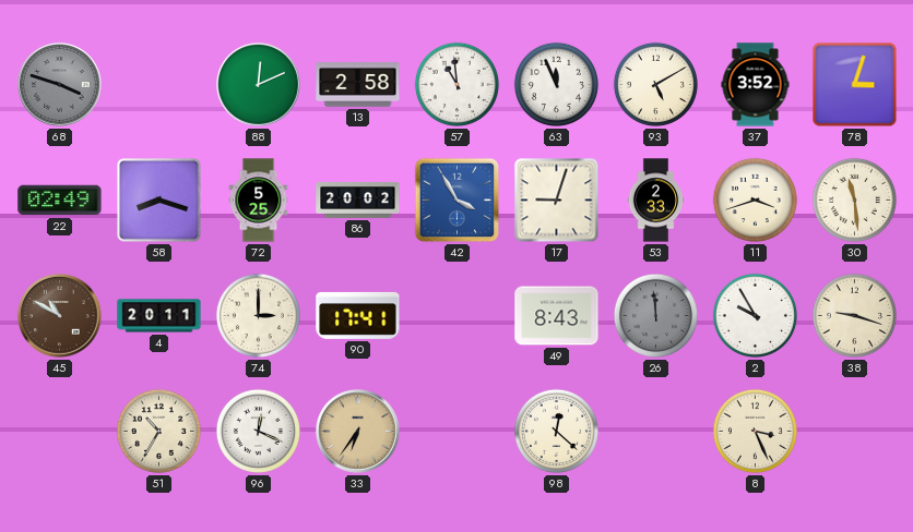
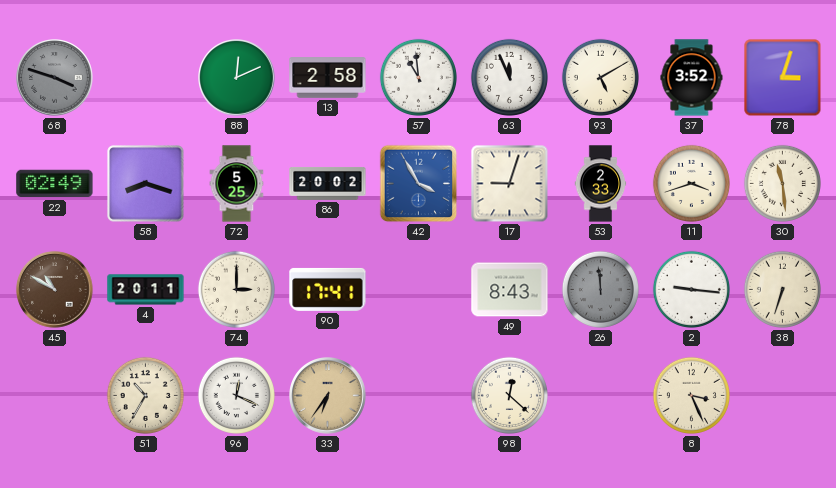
2: 9:55 -> 9:16
38: 9:18 -> 6:33
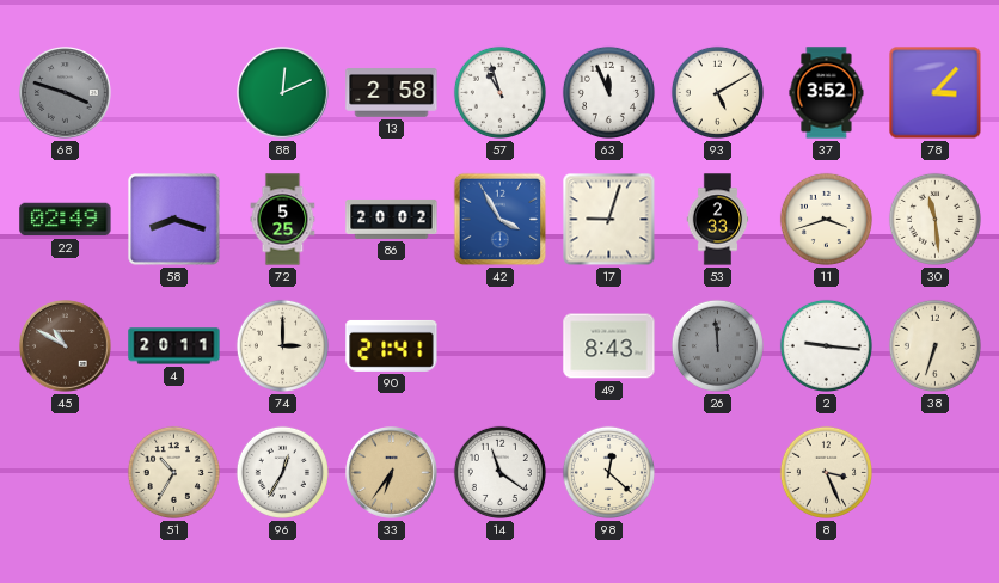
57: 10:59 -> 10:57
78: 3:03 -> 3:07
90: 17:41 -> 21:41
96: 12:19 -> 12:35
14: none -> 11:21
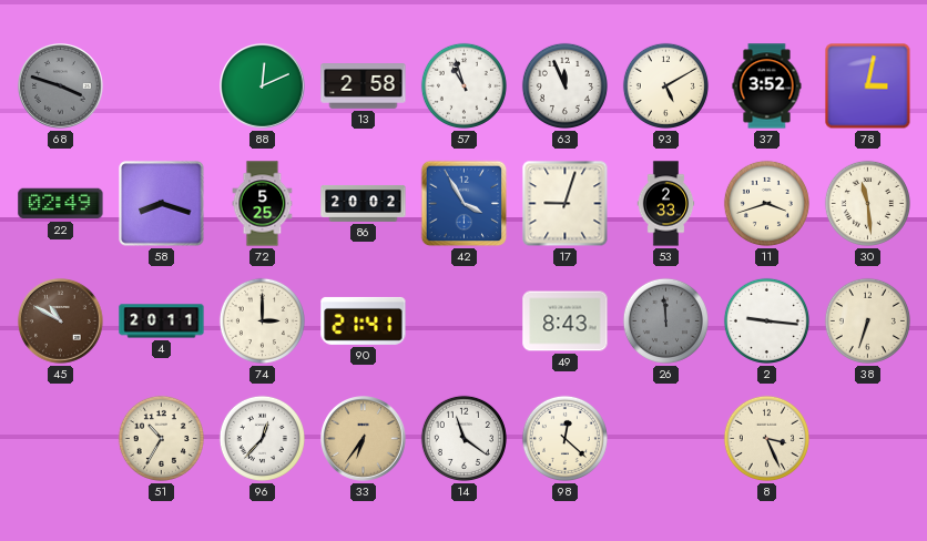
78: 3:07 -> 3:02
96: 12:35 -> 12:37
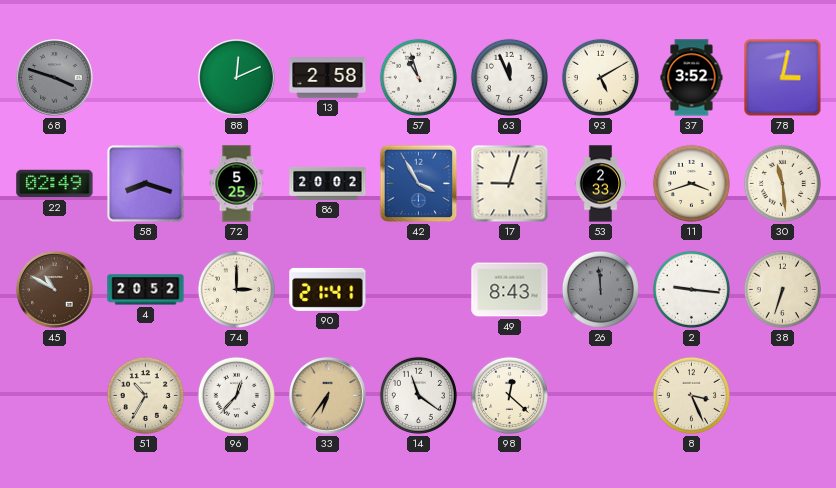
4: 20:11 -> 20:52
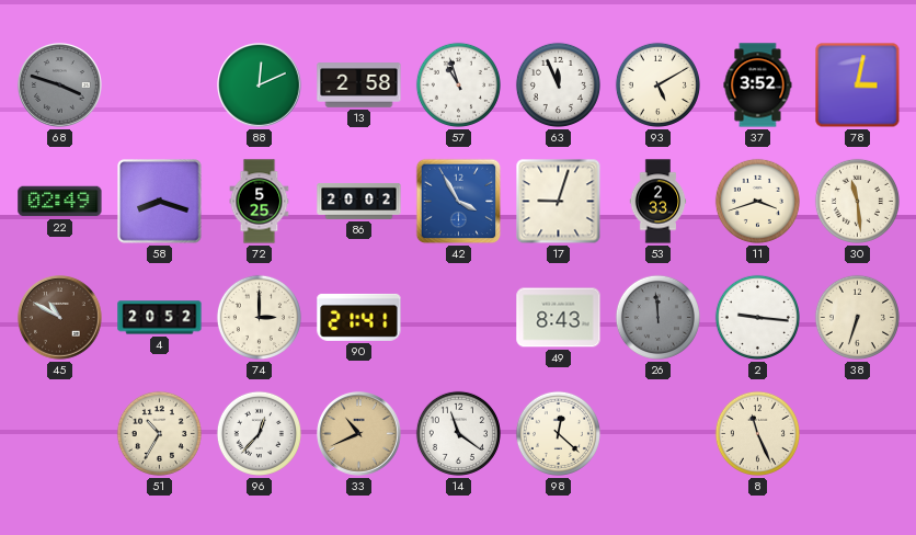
33: 6:36 -> 10:41
8: 3:26 -> 11:26
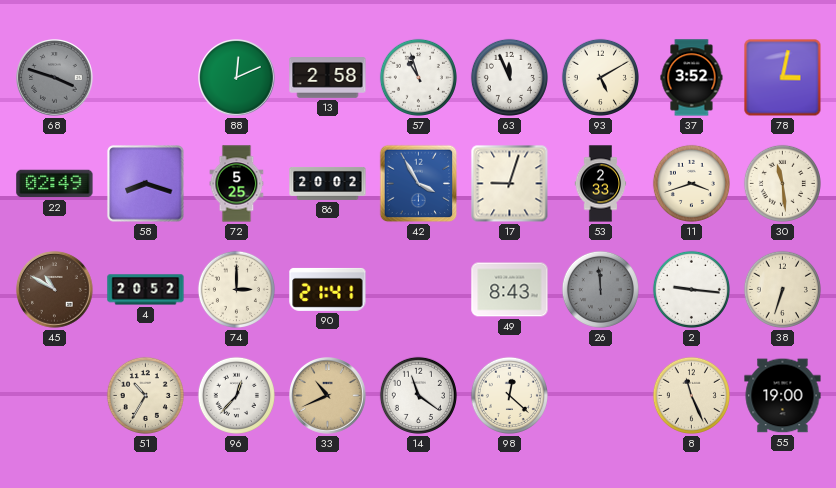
55: none -> 19:00
